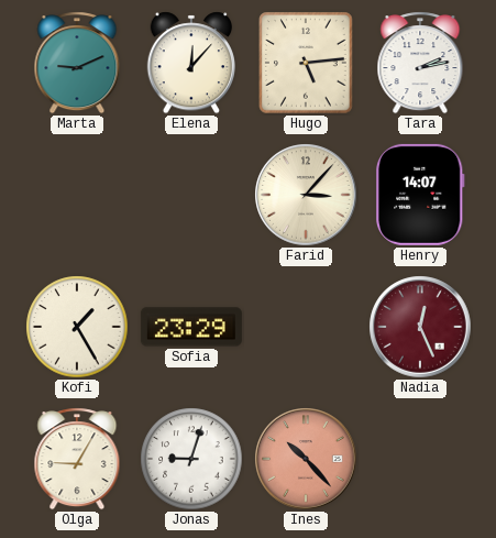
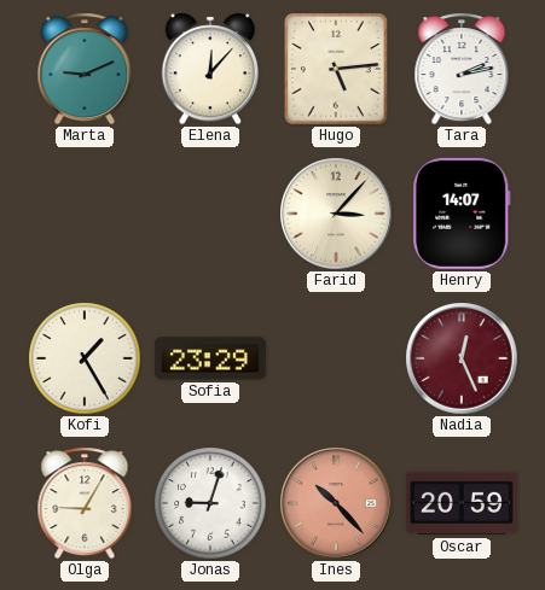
Oscar: none -> 20:59
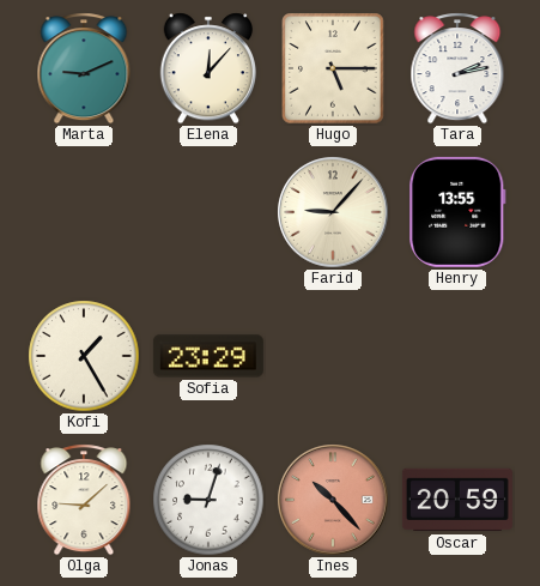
Hugo: 5:14 -> 5:15
Farid: 3:07 -> 9:07
Henry: 14:07 -> 13:55
Nadia: 12:26 -> none
Olga: 9:05 -> 9:08
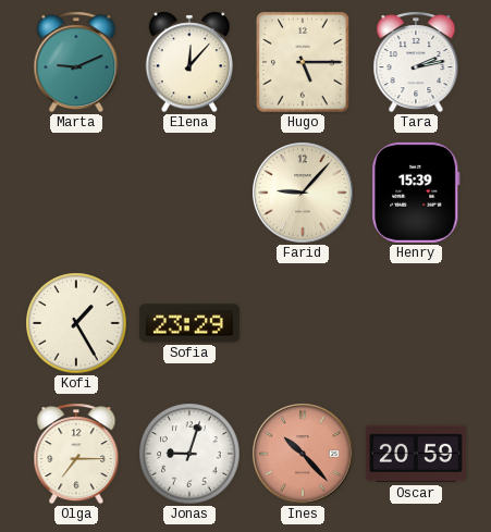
Henry: 13:55 -> 15:39
Olga: 9:08 -> 7:15
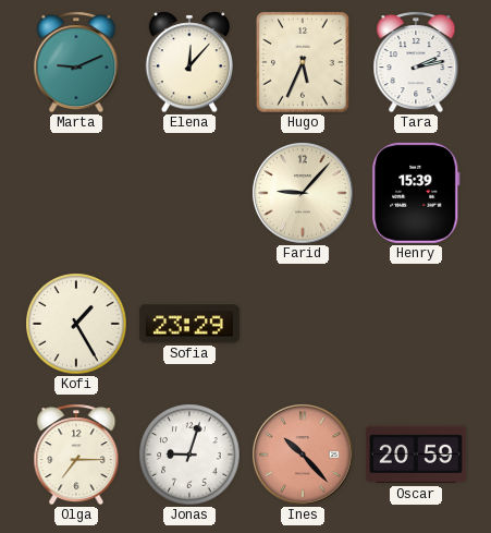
Hugo: 5:15 -> 5:34
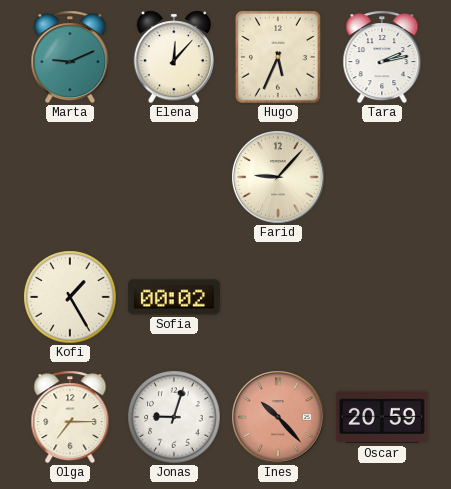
Henry: 15:39 -> none
Sofia: 23:29 -> 00:02
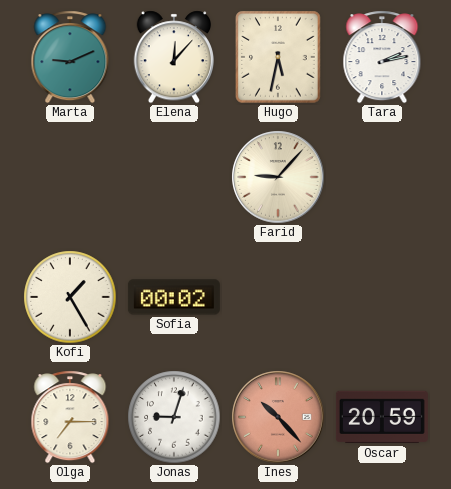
Hugo: 5:34 -> 5:32
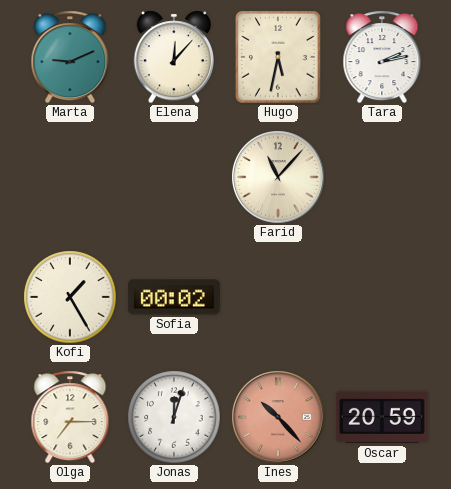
Farid: 9:07 -> 11:07
Jonas: 9:03 -> 12:03
